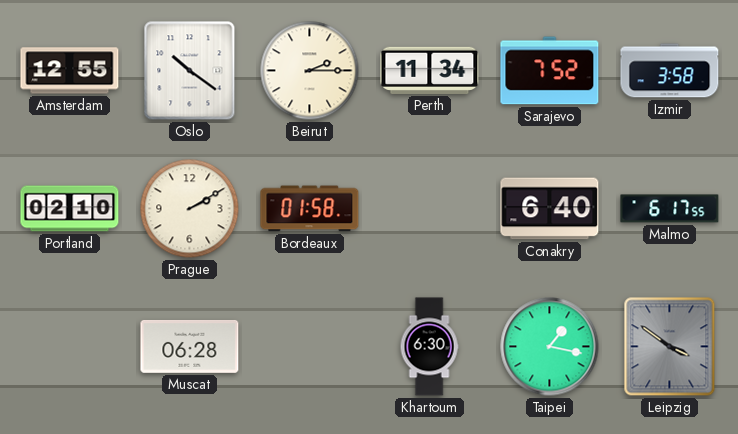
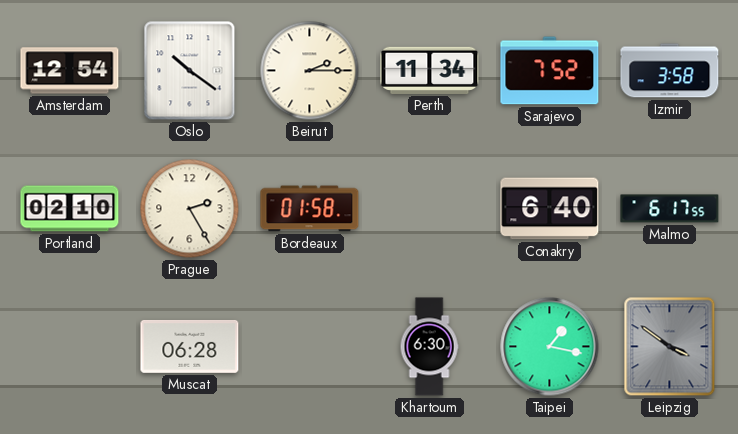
Amsterdam: 12:55 -> 12:54
Prague: 2:10 -> 2:25
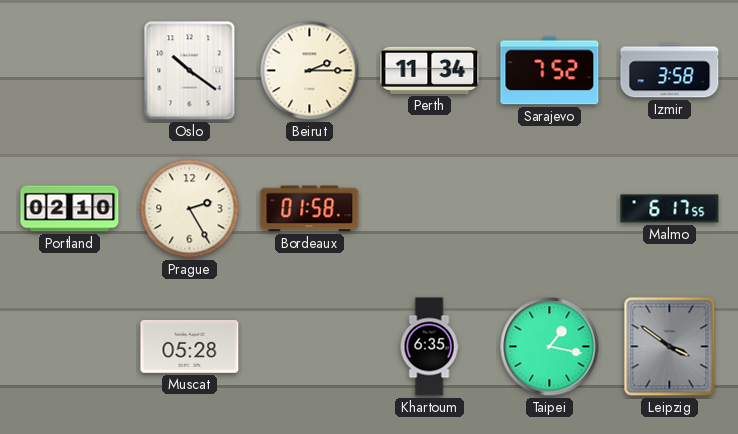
Amsterdam: 12:54 -> none
Conakry: 6:40 -> none
Muscat: 06:28 -> 05:28
Khartoum: 6:30 -> 6:35
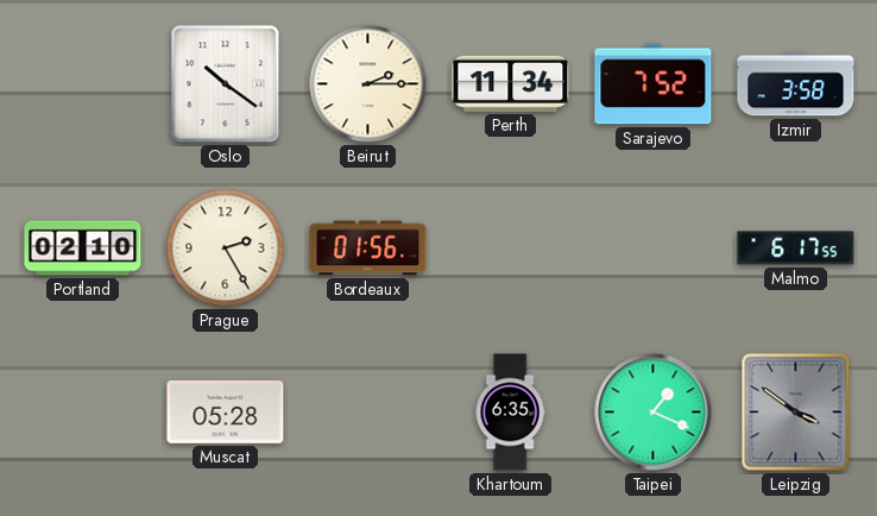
Bordeaux: 01:58 -> 01:56
Taipei: 1:17 -> 1:19
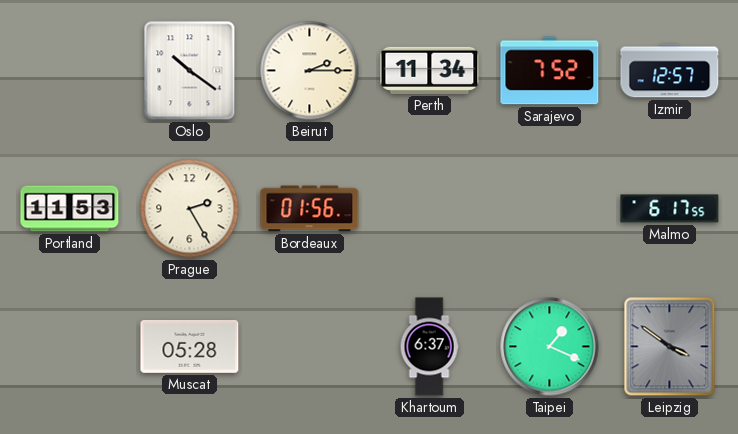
Izmir: 3:58 -> 12:57
Portland: 02:10 -> 11:53
Khartoum: 6:35 -> 6:37
